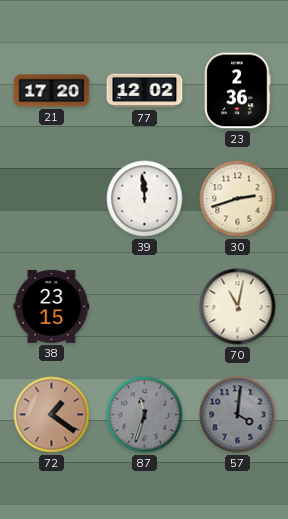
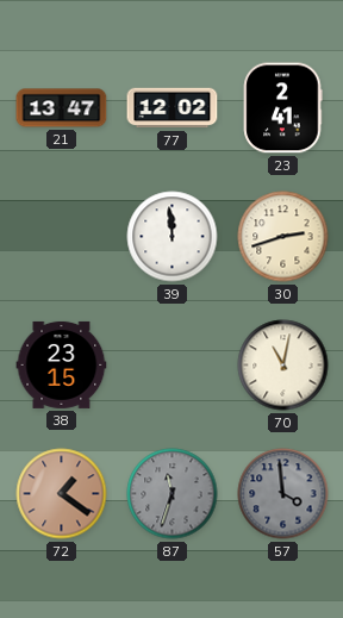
21: 17:20 -> 13:47
23: 2:36 -> 2:41
57: 4:01 -> 3:59
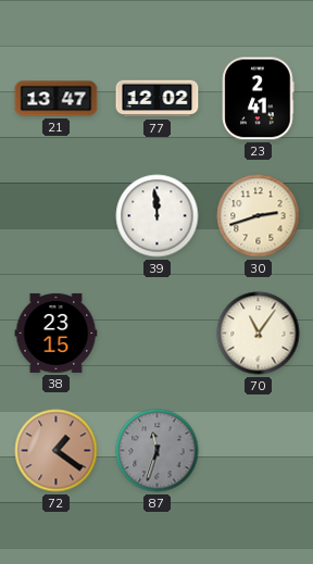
70: 11:02 -> 11:06
57: 3:59 -> none
